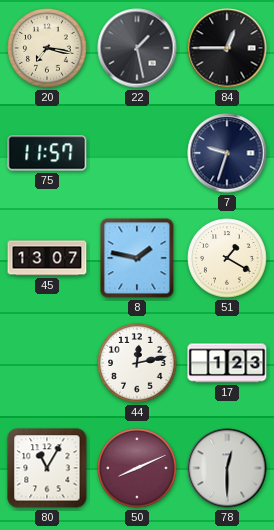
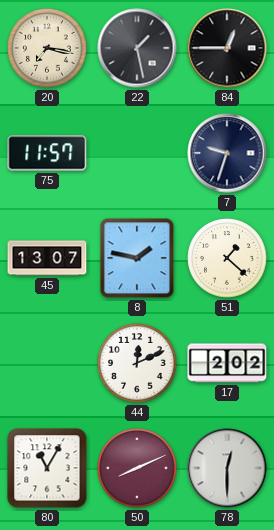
51: 1:20 -> 1:22
44: 12:13 -> 12:11
17: 1:23 -> 2:02
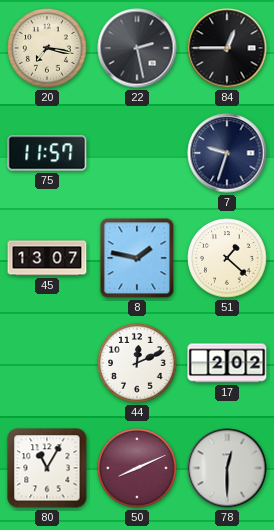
22: 1:28 -> 2:28
